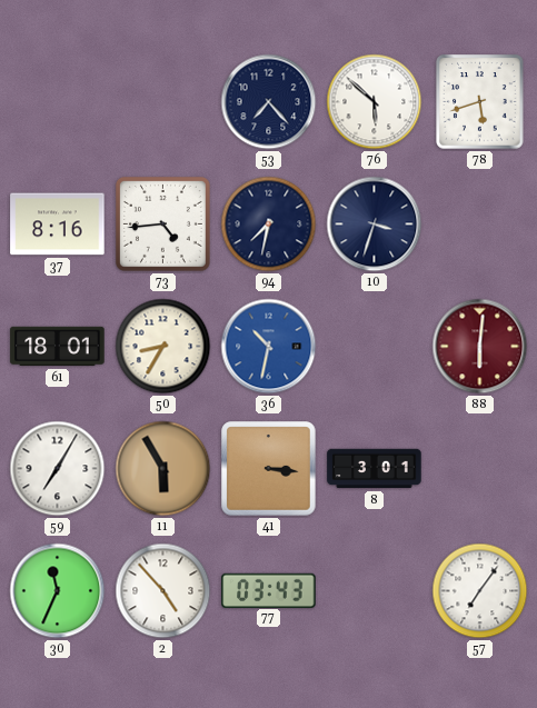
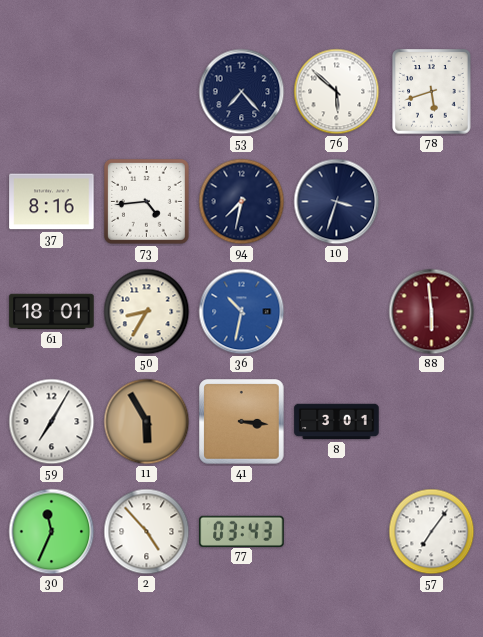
88: 6:01 -> 5:59
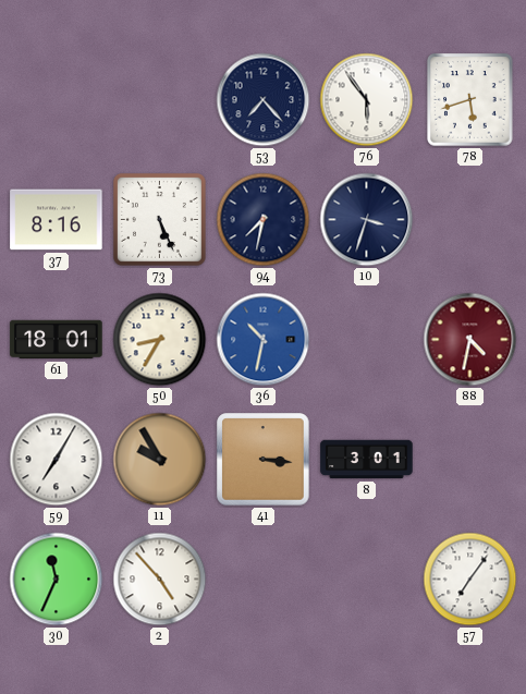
76: 5:52 -> 5:54
73: 4:44 -> 5:26
88: 5:59 -> 4:32
11: 5:55 -> 9:55
77: 03:43 -> none
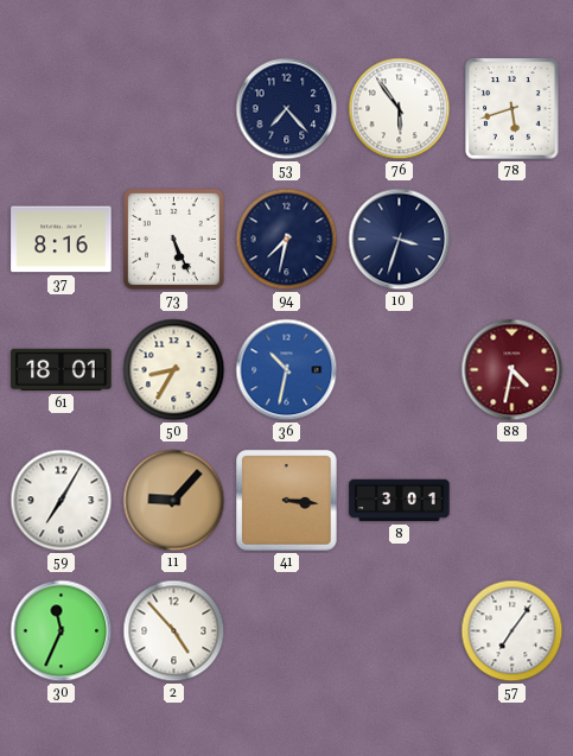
11: 9:55 -> 9:07
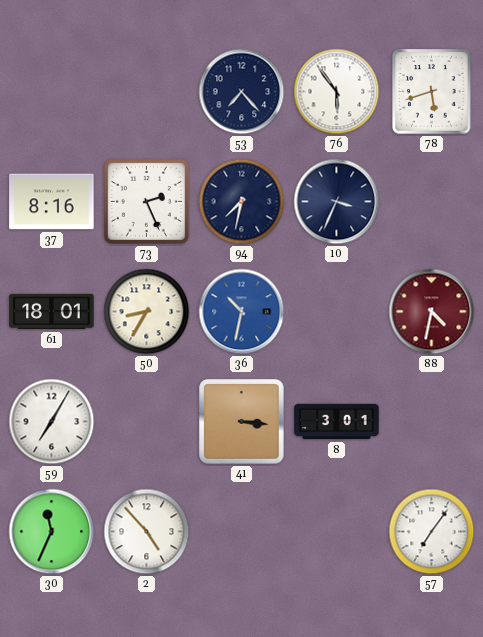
73: 5:26 -> 2:26
10: 3:33 -> 3:34
11: 9:07 -> none
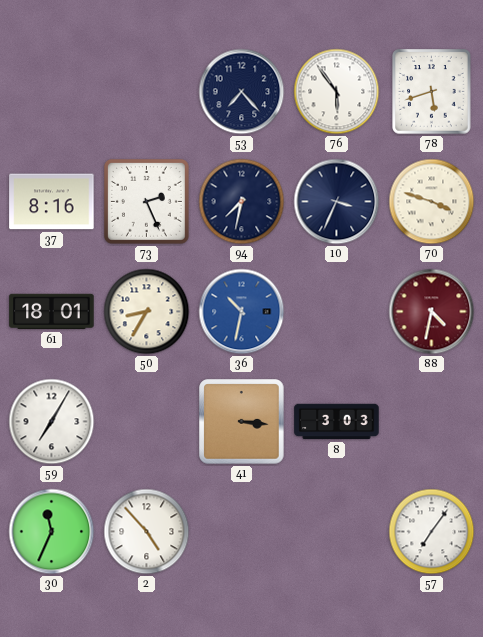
70: none -> 3:48
8: 3:01 -> 3:03
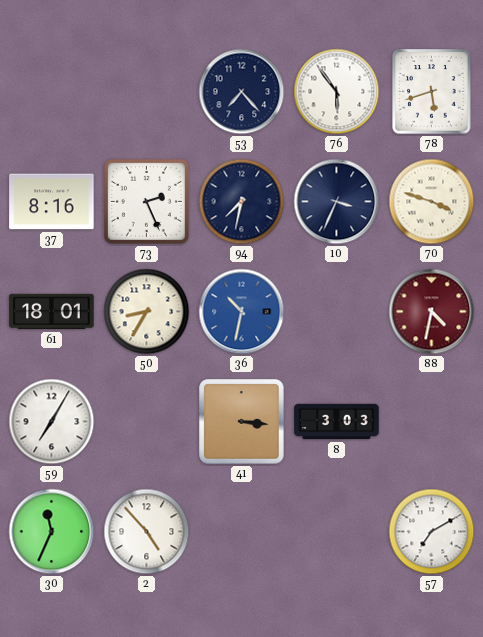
57: 7:06 -> 7:10
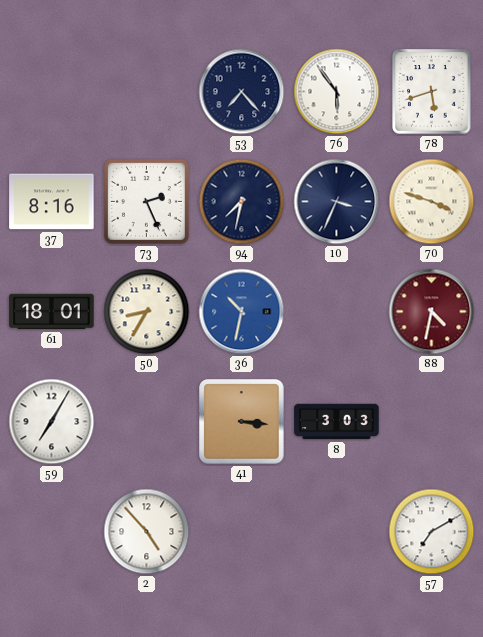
30: 11:34 -> none
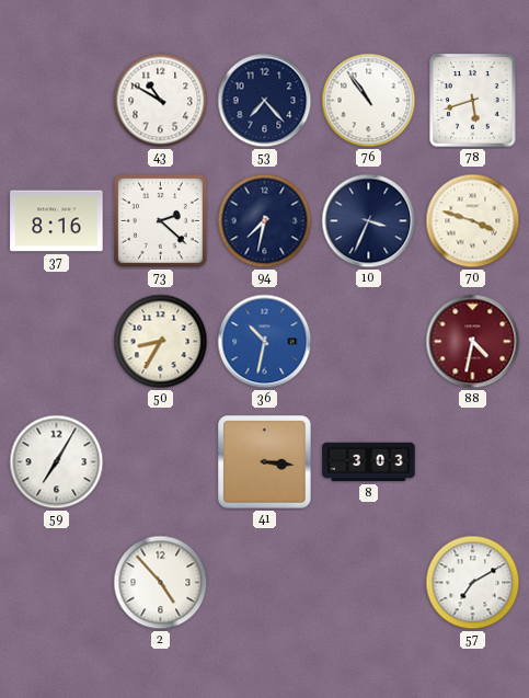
43: none -> 10:50
76: 5:54 -> 10:54
73: 2:26 -> 2:22
61: 18:01 -> none
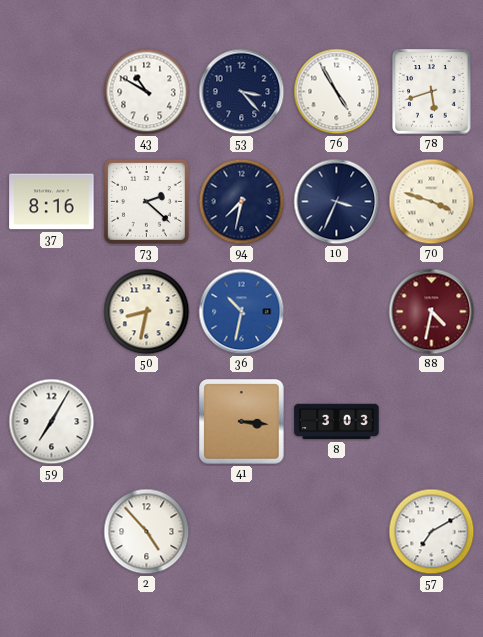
53: 7:23 -> 3:23
76: 10:54 -> 4:55
50: 8:35 -> 8:32
